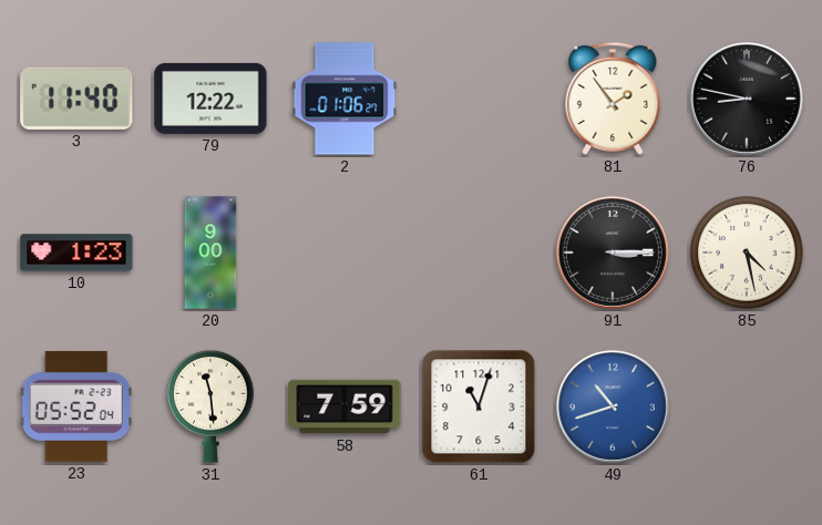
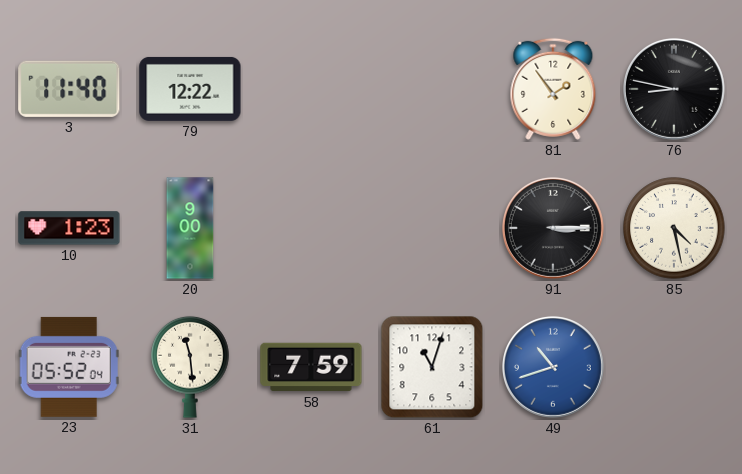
2: 01:06 -> none
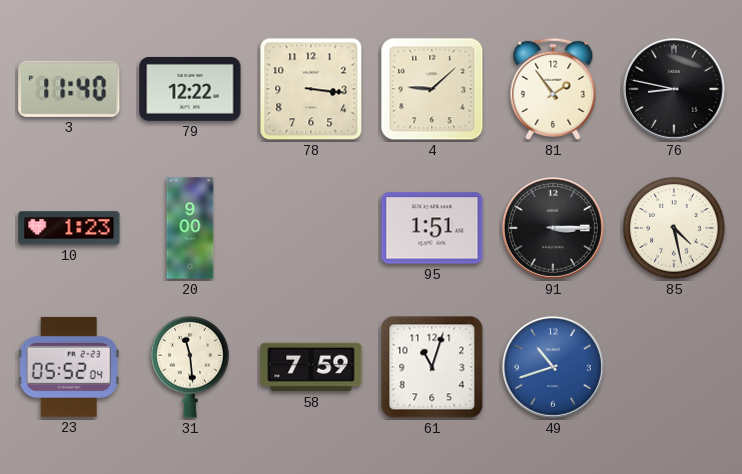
78: none -> 3:16
4: none -> 9:08
95: none -> 1:51
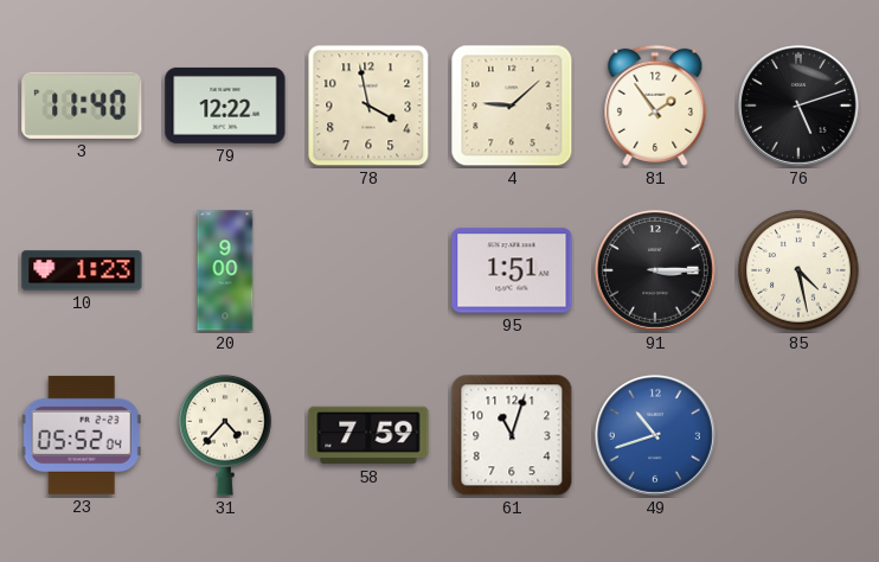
78: 3:16 -> 3:58
76: 8:47 -> 5:12
31: 11:29 -> 4:37
